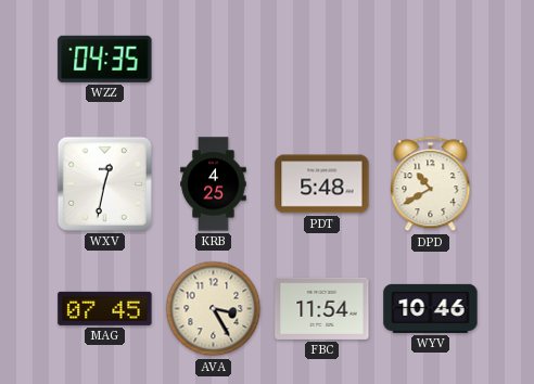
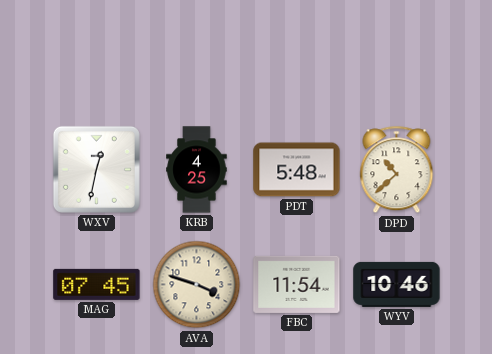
WZZ: 04:35 -> none
DPD: 10:40 -> 10:38
AVA: 3:25 -> 3:48
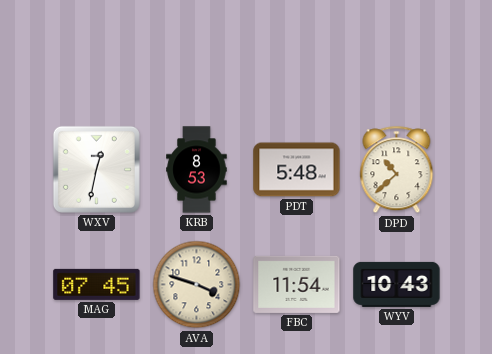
KRB: 4:25 -> 8:53
WYV: 10:46 -> 10:43
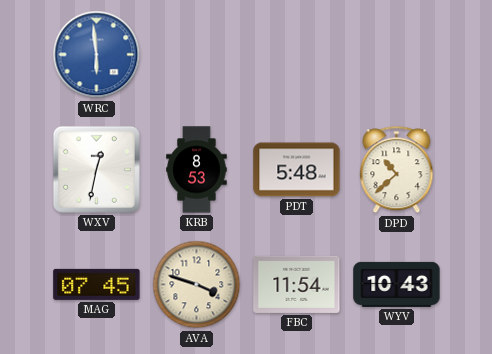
WRC: none -> 5:59
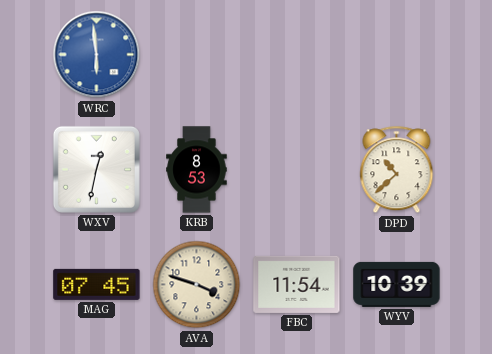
PDT: 5:48 -> none
WYV: 10:43 -> 10:39
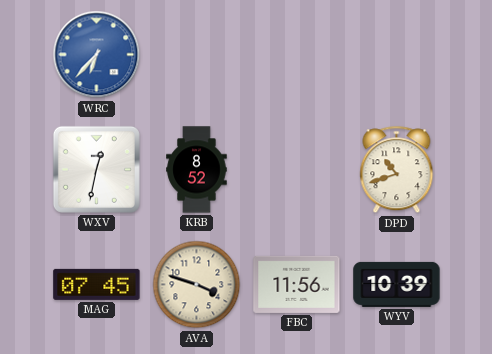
WRC: 5:59 -> 6:37
KRB: 8:53 -> 8:52
DPD: 10:38 -> 10:42
FBC: 11:54 -> 11:56
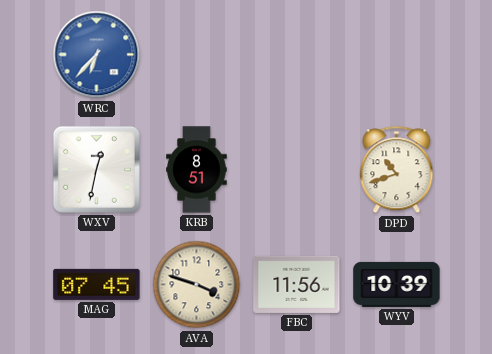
KRB: 8:52 -> 8:51
